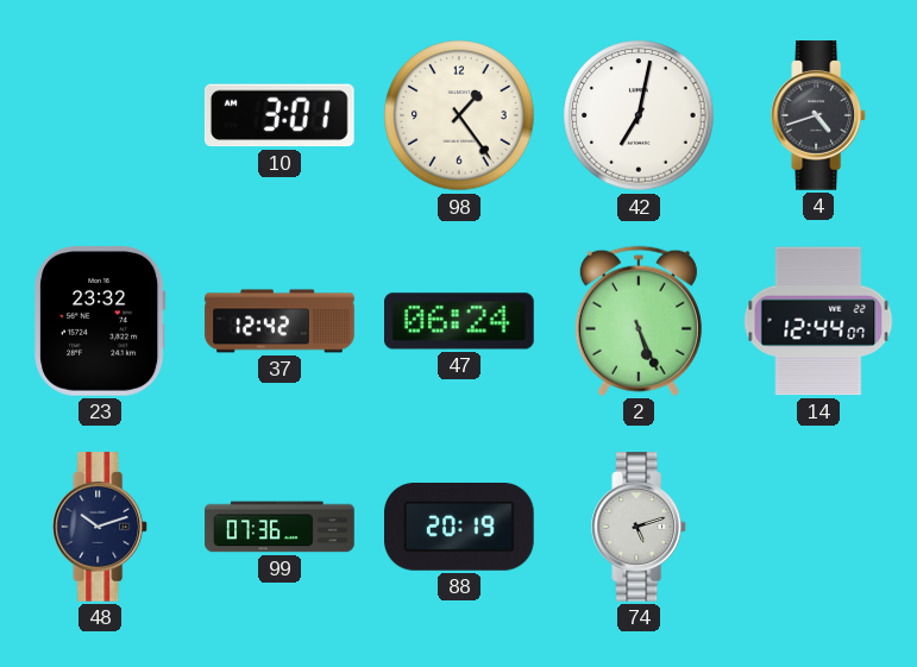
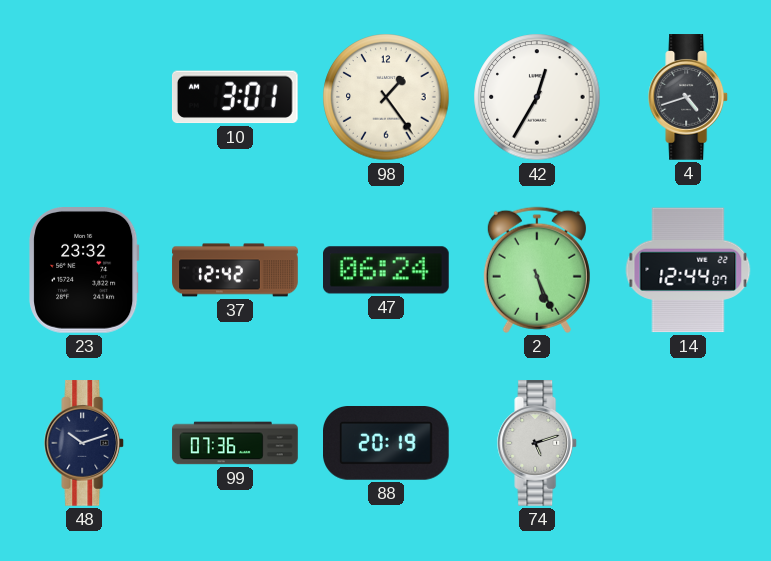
42: 7:02 -> 12:35
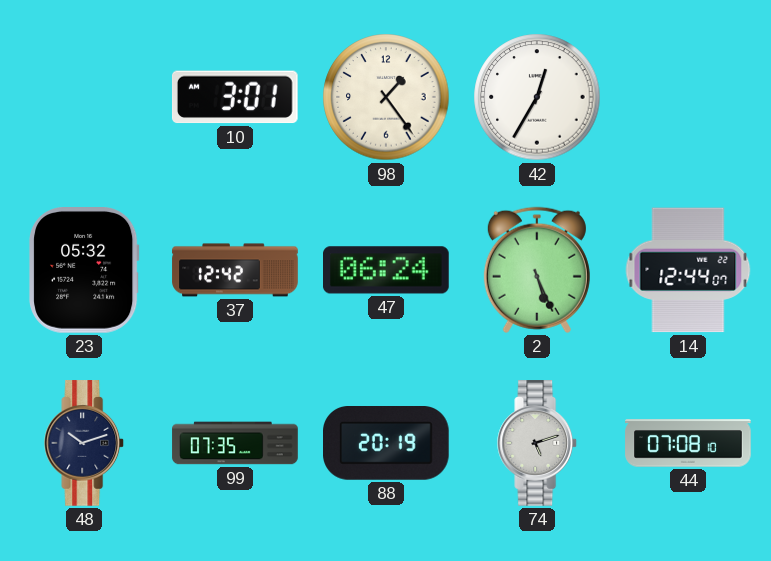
4: 4:42 -> none
23: 23:32 -> 05:32
99: 07:36 -> 07:35
44: none -> 07:08
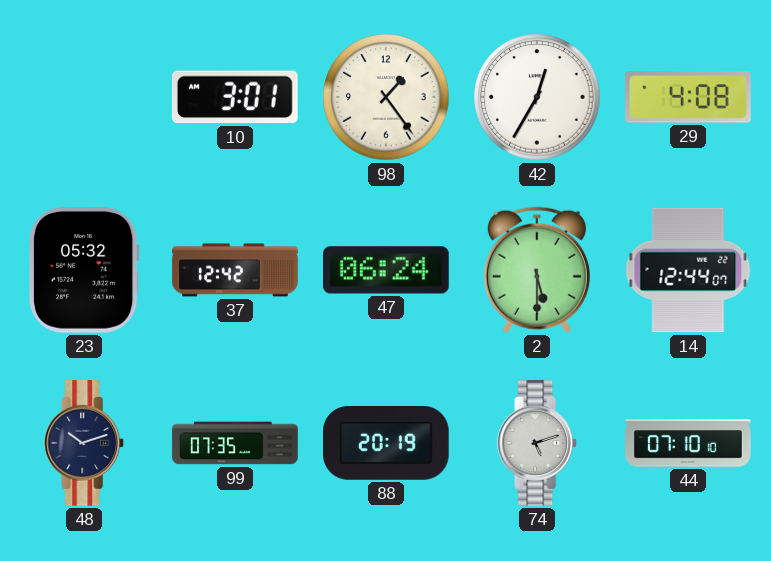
29: none -> 4:08
2: 5:26 -> 5:30
44: 07:08 -> 07:10
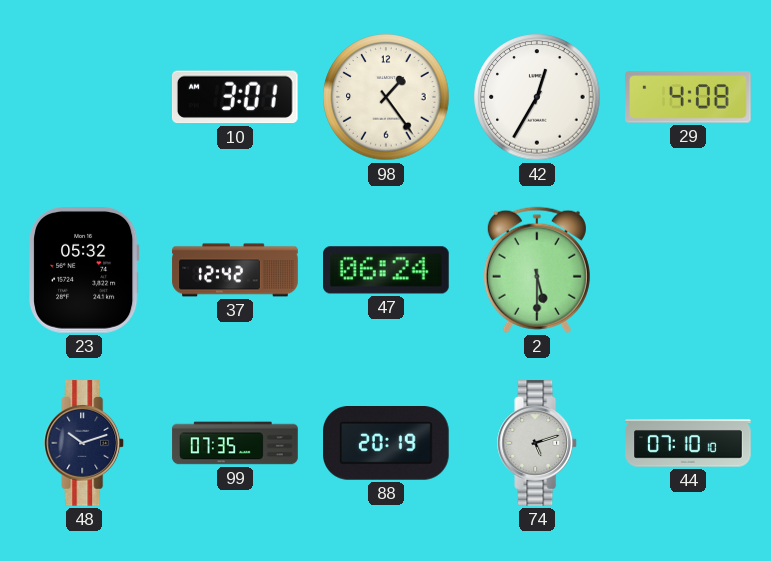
14: 12:44 -> none
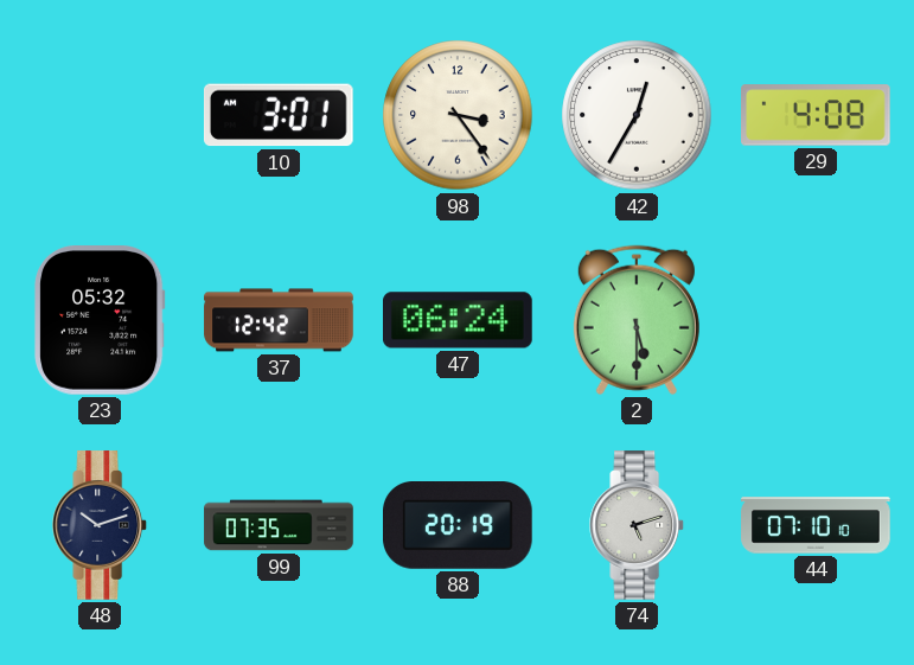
98: 1:24 -> 3:24
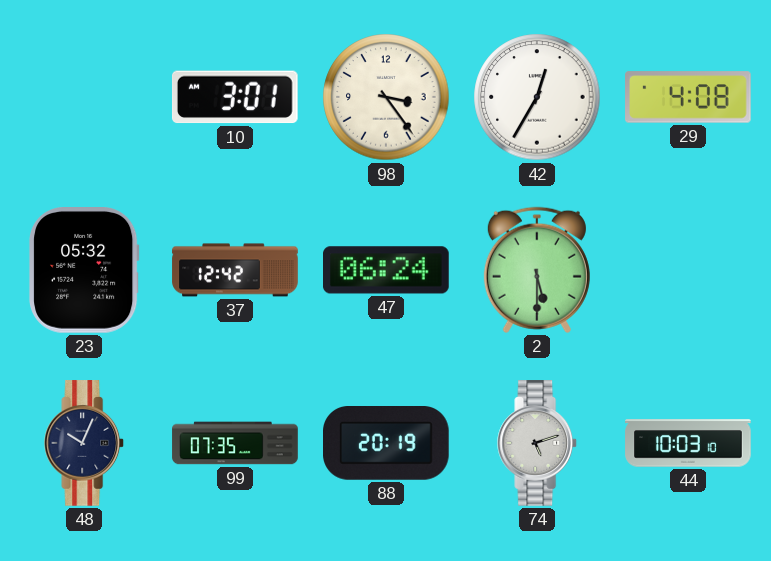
48: 10:12 -> 10:04
44: 07:10 -> 10:03
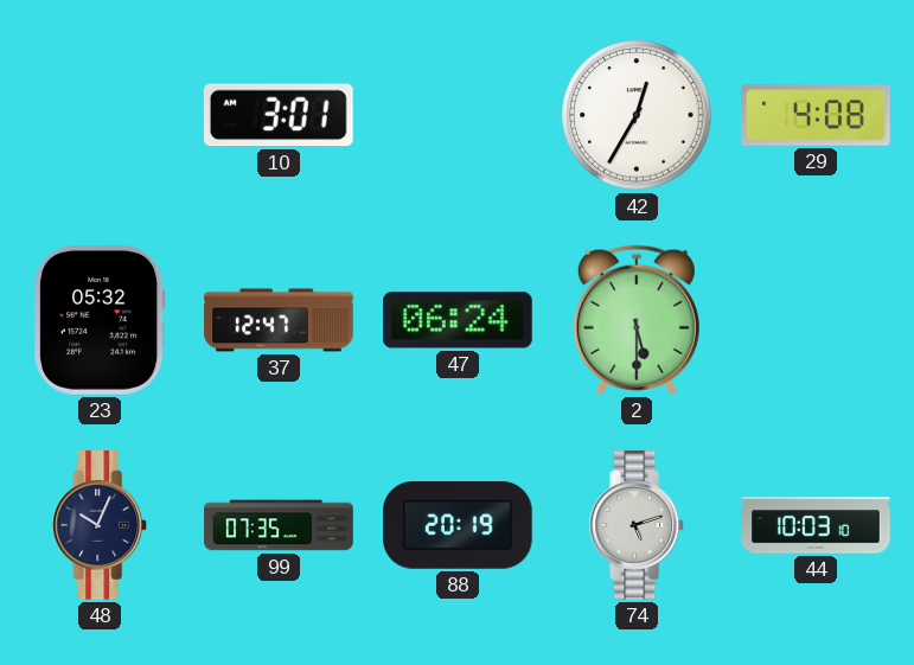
98: 3:24 -> none
37: 12:42 -> 12:47
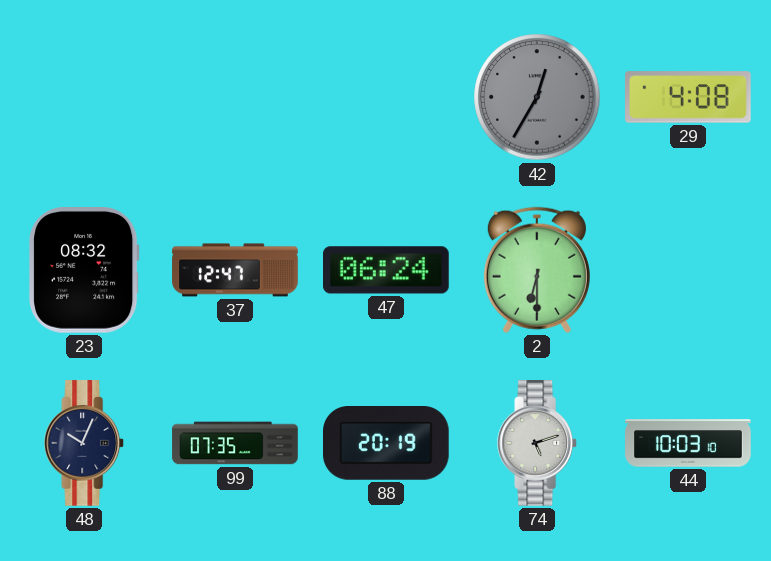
10: 3:01 -> none
42 dial: white -> grey
23: 05:32 -> 08:32
2: 5:30 -> 6:30
